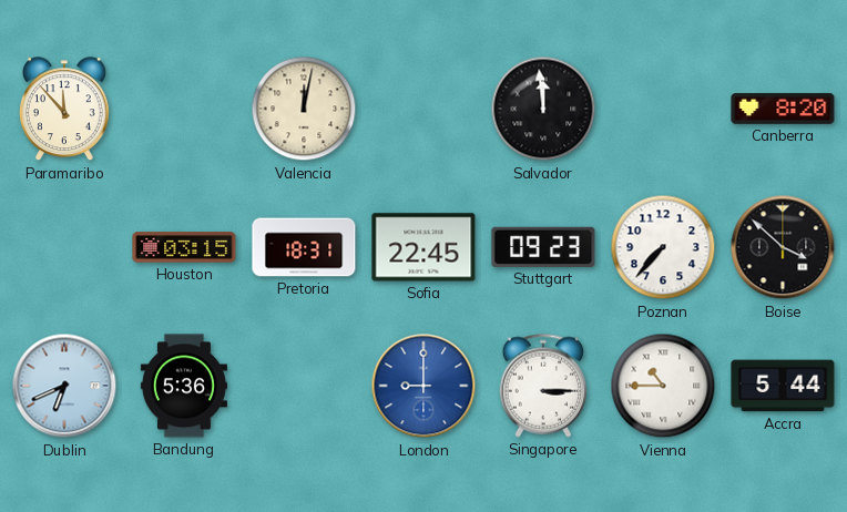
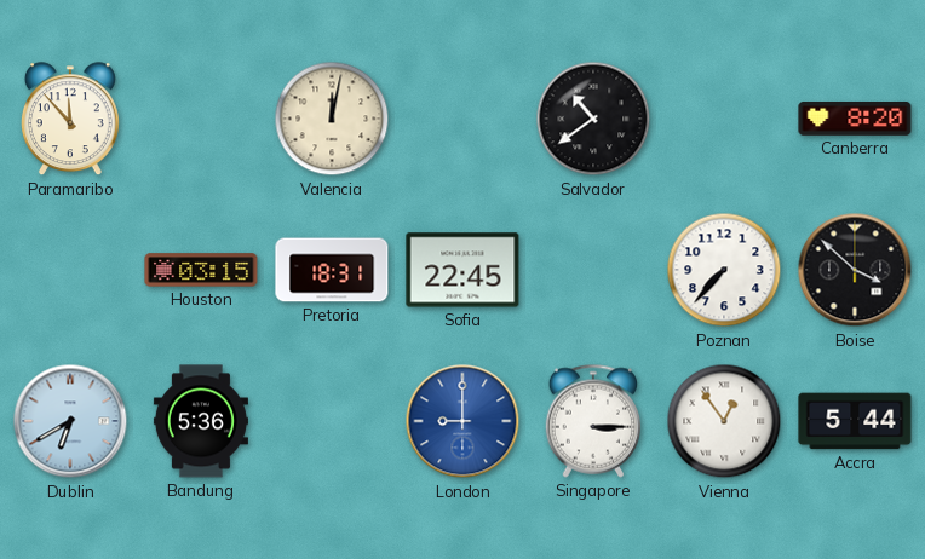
Salvador: 11:59 -> 10:39
Stuttgart: 09:23 -> none
Dublin: 6:41 -> 6:40
Vienna: 10:45 -> 12:54
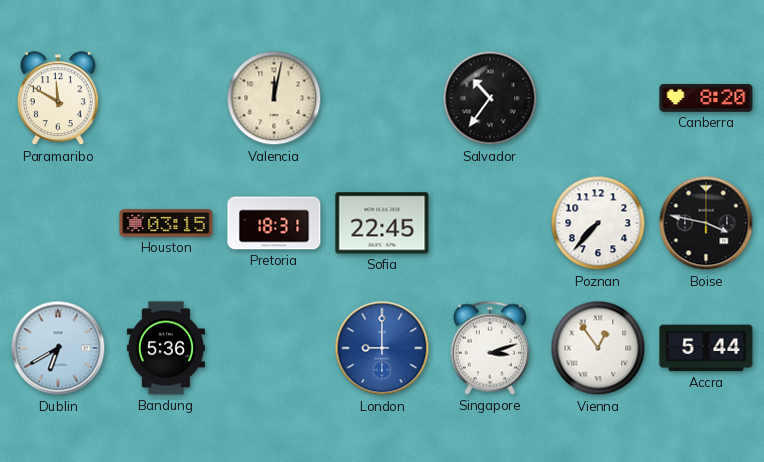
Paramaribo: 11:53 -> 11:50
Salvador: 10:39 -> 10:36
Boise: 3:52 -> 3:47
Singapore: 3:15 -> 3:12
